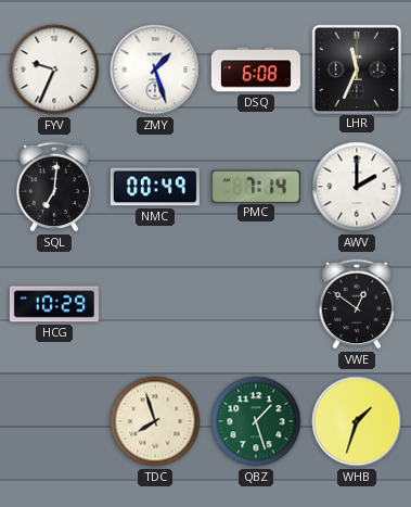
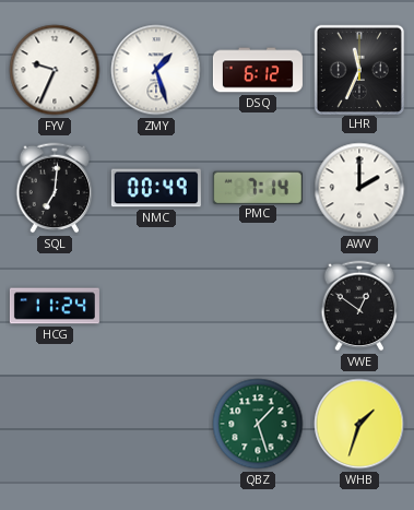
DSQ: 6:08 -> 6:12
HCG: 10:29 -> 11:24
TDC: 7:57 -> none
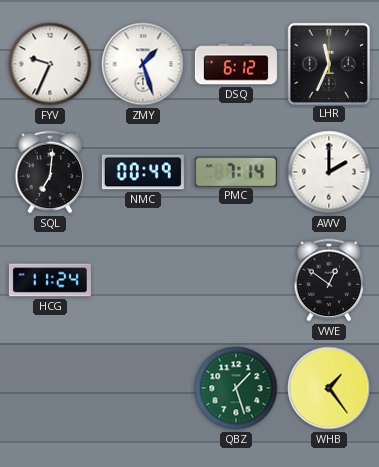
WHB: 1:33 -> 1:24
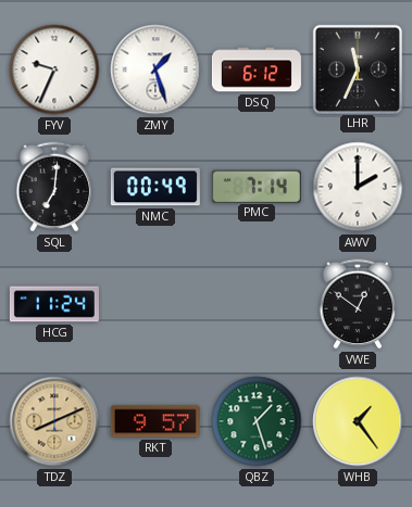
TDZ: none -> 8:11
RKT: none -> 9:57
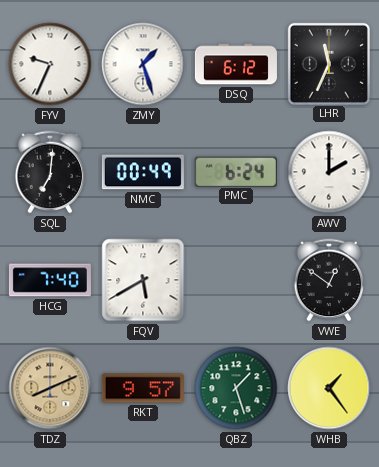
PMC: 7:14 -> 6:24
HCG: 11:24 -> 7:40
FQV: none -> 5:40
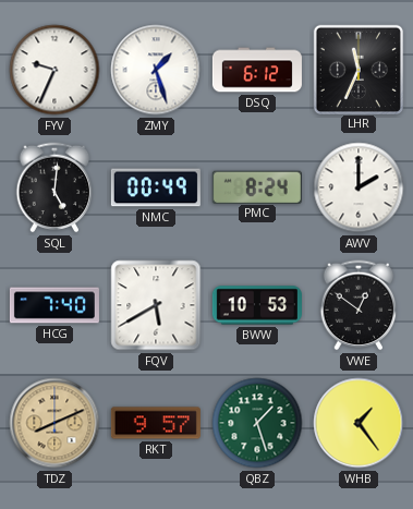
SQL: 7:01 -> 5:01
PMC: 6:24 -> 8:24
BWW: none -> 10:53
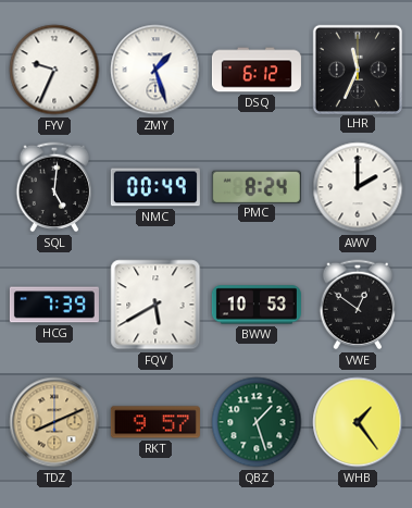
HCG: 7:40 -> 7:39
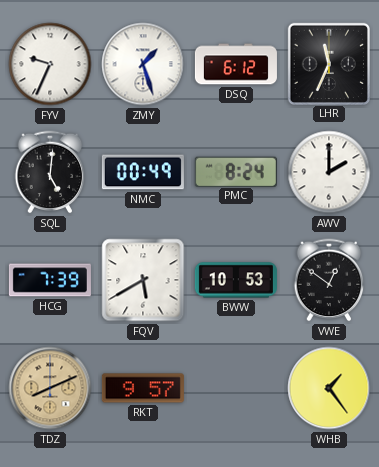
QBZ: 1:27 -> none
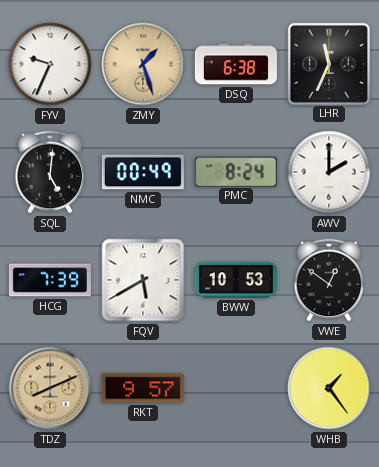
ZMY dial: white -> champagne
DSQ: 6:12 -> 6:38
